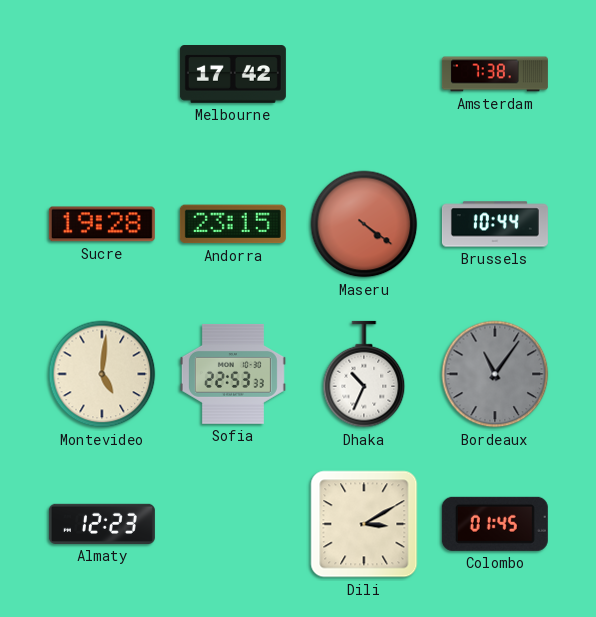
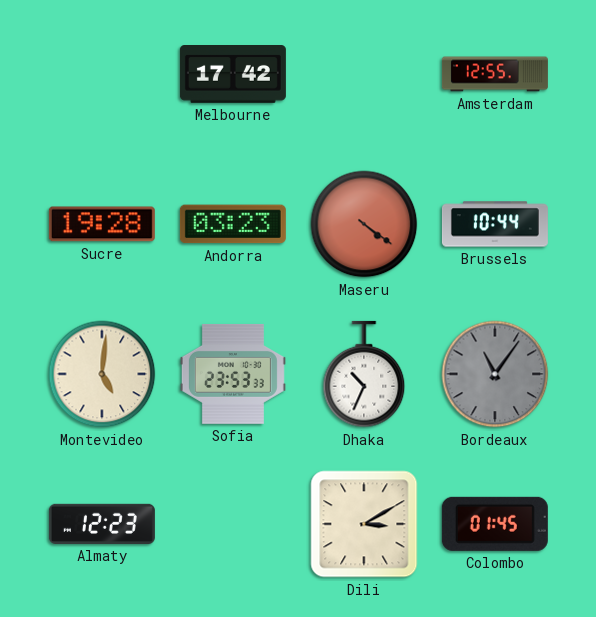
Amsterdam: 7:38 -> 12:55
Andorra: 23:15 -> 03:23
Sofia: 22:53 -> 23:53
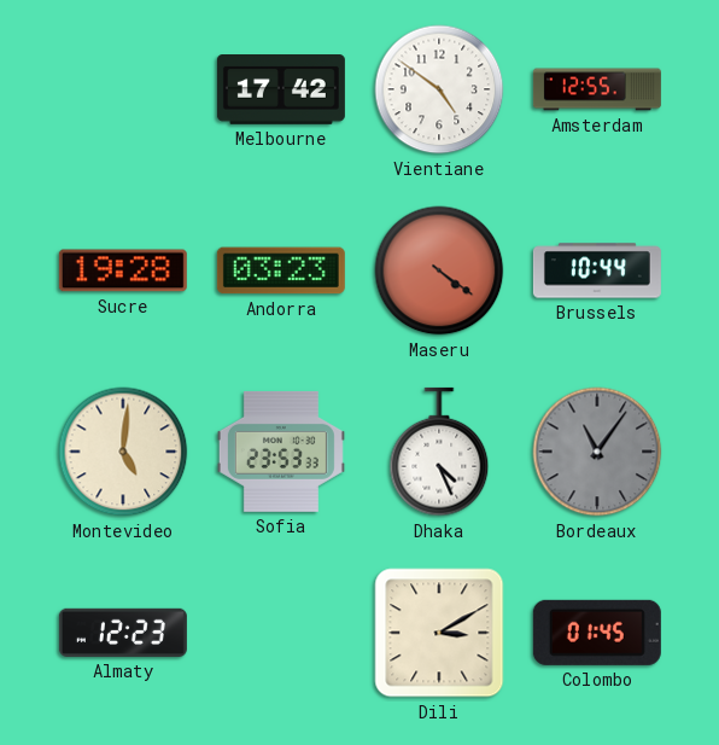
Vientiane: none -> 4:51
Dhaka: 10:34 -> 4:26
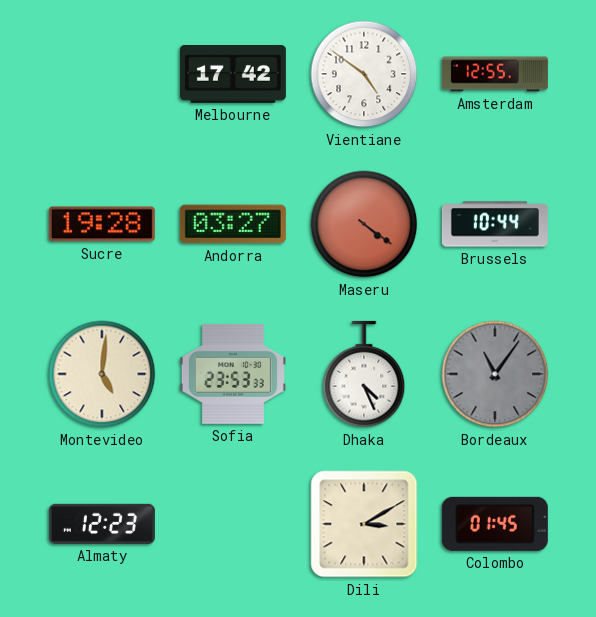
Andorra: 03:23 -> 03:27
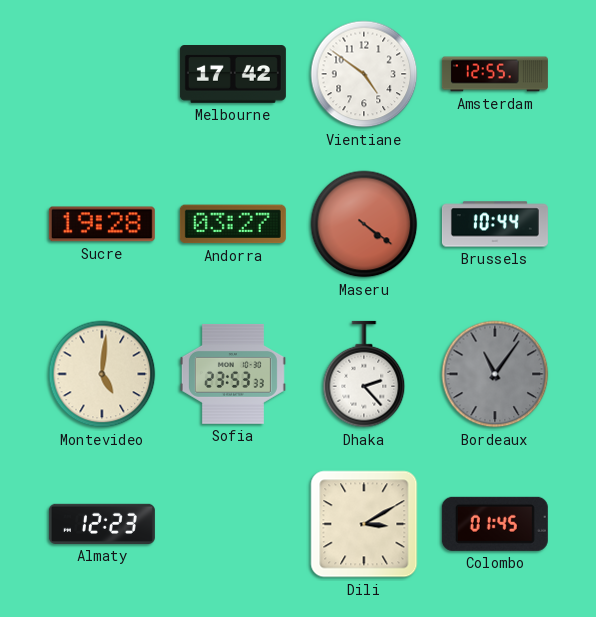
Dhaka: 4:26 -> 2:23
